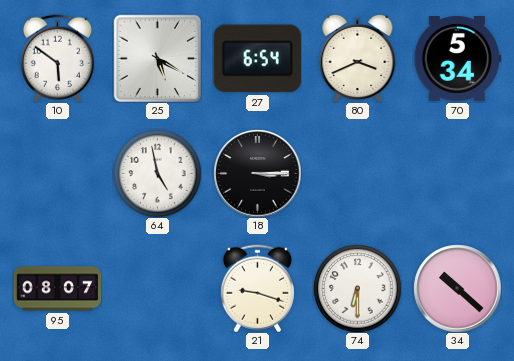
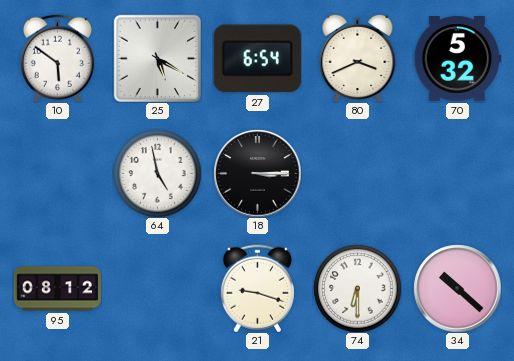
70: 5:34 -> 5:32
95: 08:07 -> 08:12
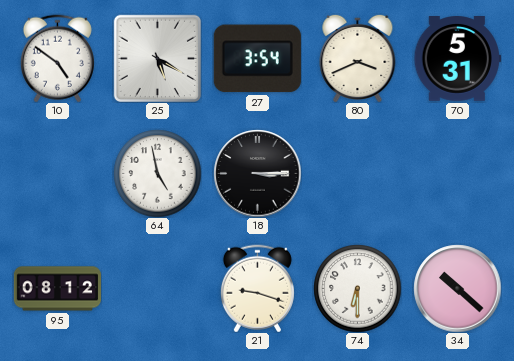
10: 5:51 -> 4:51
27: 6:54 -> 3:54
70: 5:32 -> 5:31
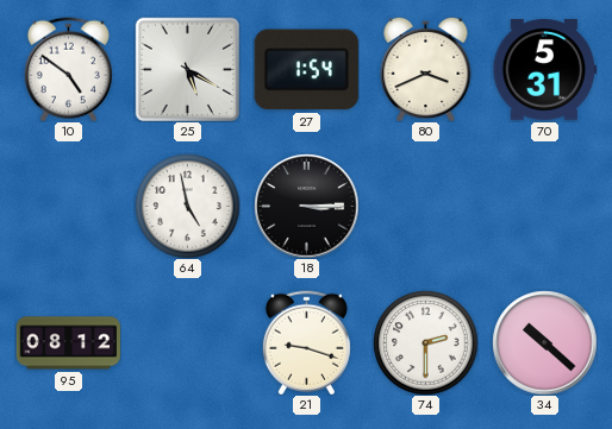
27: 3:54 -> 1:54
74: 6:30 -> 2:30
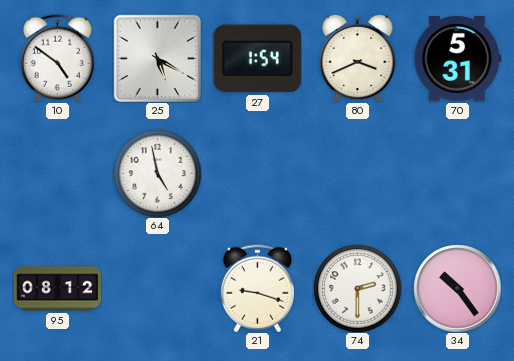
18: 3:15 -> none
34: 10:22 -> 10:24
